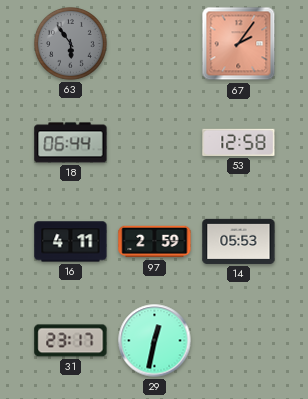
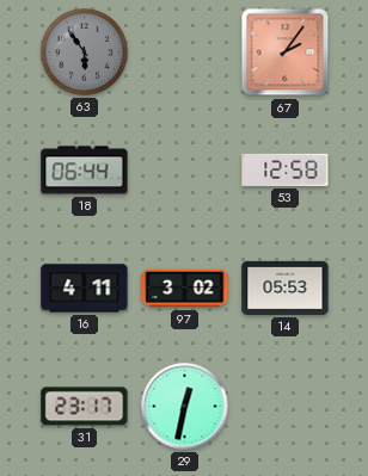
97: 2:59 -> 3:02
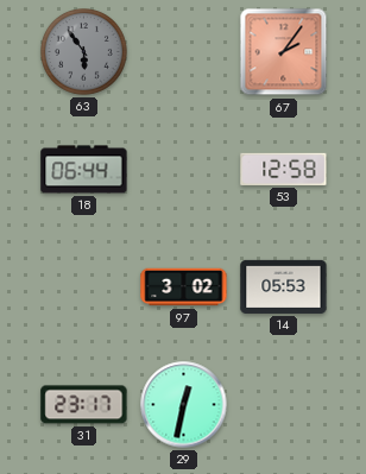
16: 4:11 -> none
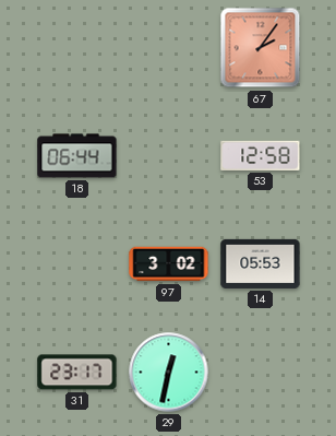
63: 5:54 -> none
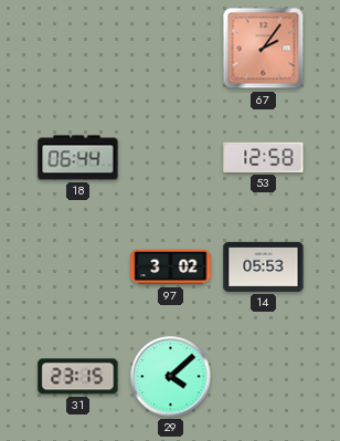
31: 23:17 -> 23:15
29: 12:32 -> 4:08
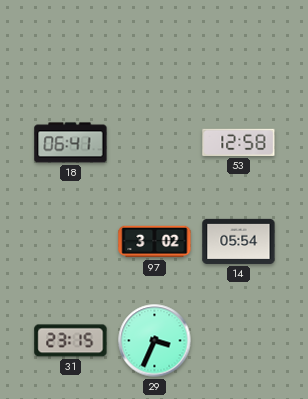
67: 2:06 -> none
18: 06:44 -> 06:41
14: 05:53 -> 05:54
29: 4:08 -> 3:34
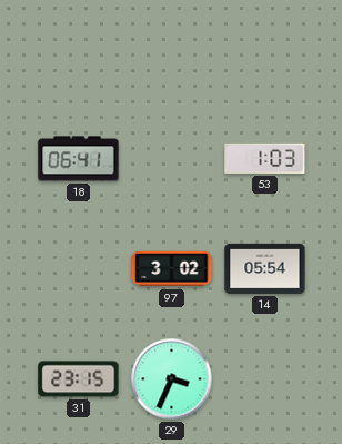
53: 12:58 -> 1:03
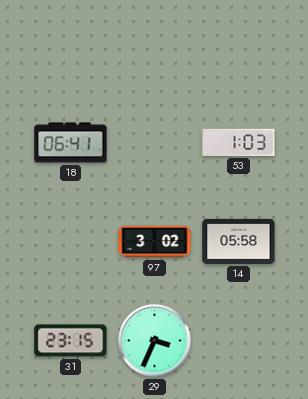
14: 05:54 -> 05:58
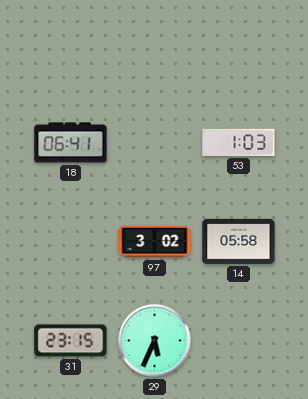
29: 3:34 -> 5:34
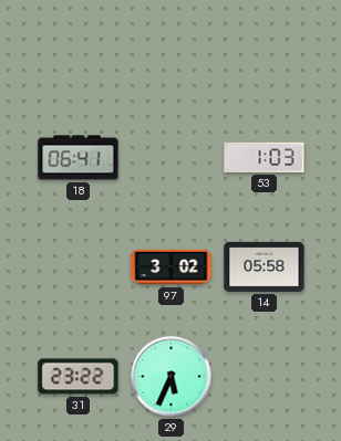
31: 23:15 -> 23:22
